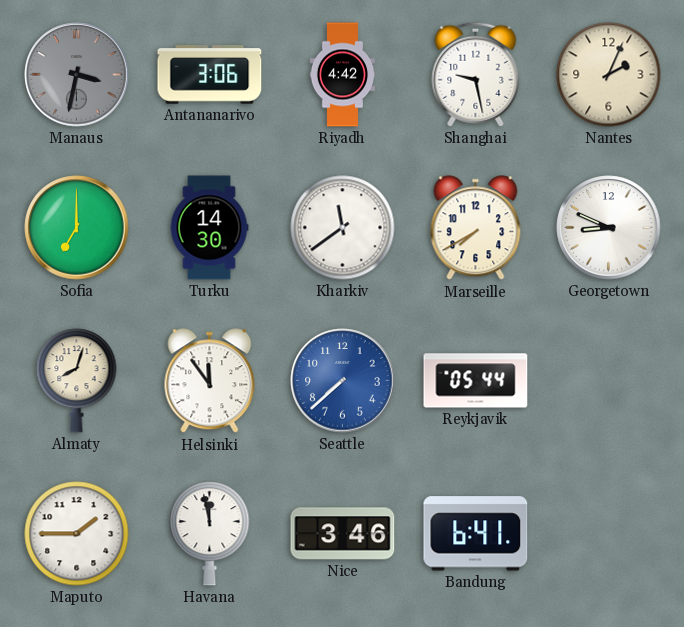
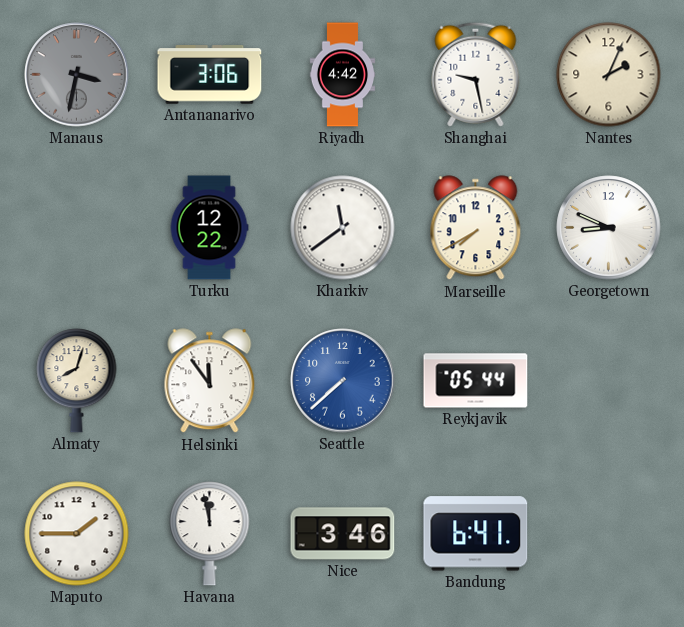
Sofia: 7:00 -> none
Turku: 14:30 -> 12:22
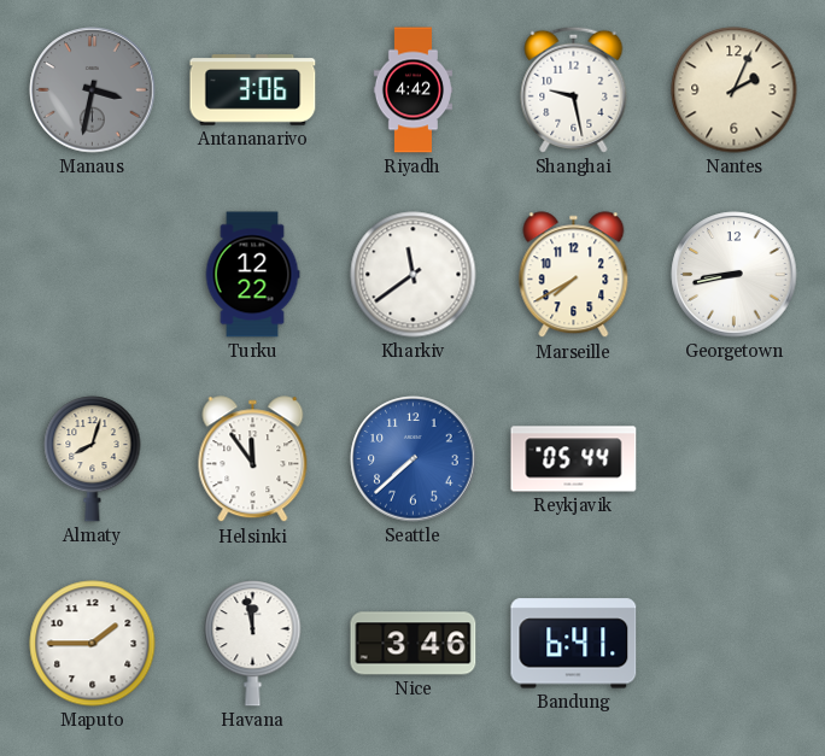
Georgetown: 8:49 -> 8:43
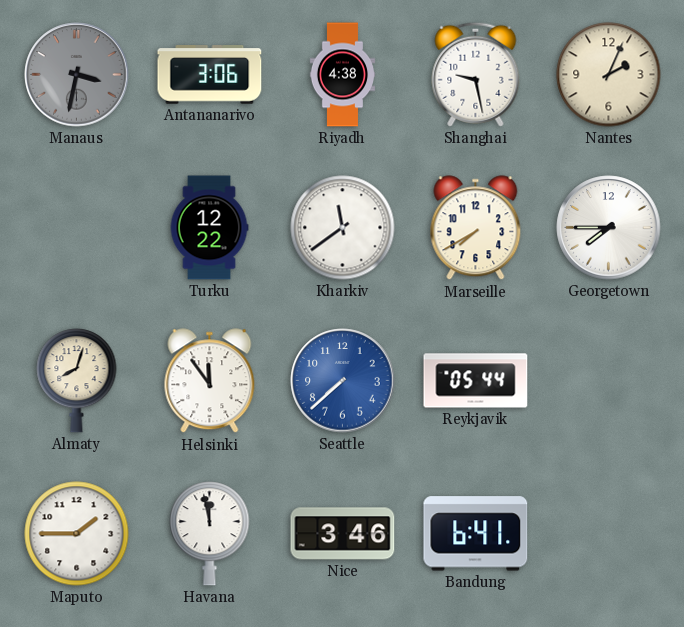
Riyadh: 4:42 -> 4:38
Georgetown: 8:43 -> 7:45
